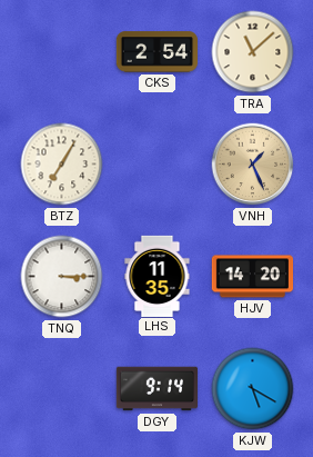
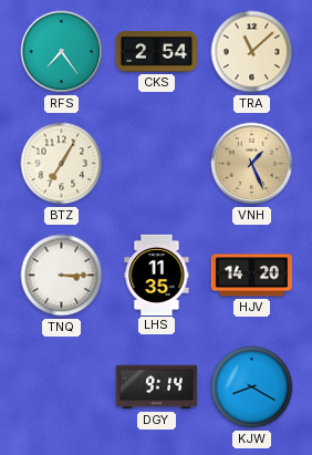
RFS: none -> 7:24
KJW: 5:20 -> 8:20
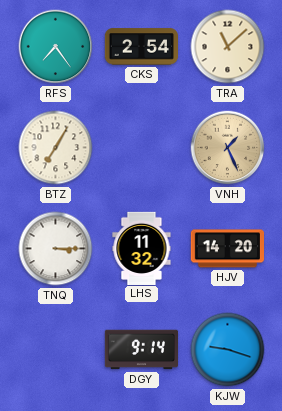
LHS: 11:35 -> 11:32
KJW: 8:20 -> 9:18
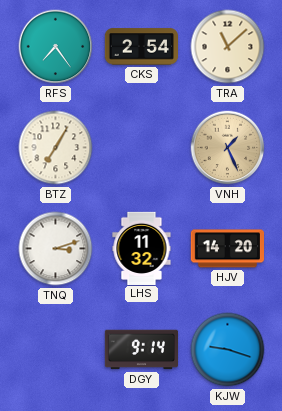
TNQ: 3:15 -> 3:12
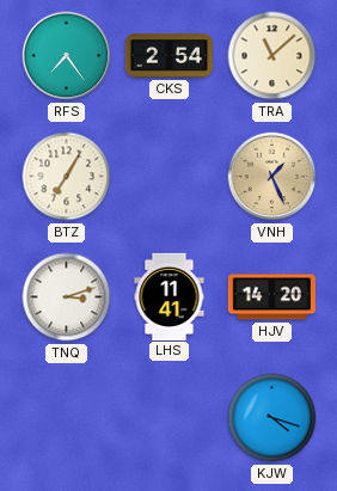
LHS: 11:32 -> 11:41
DGY: 9:14 -> none
KJW: 9:18 -> 4:18
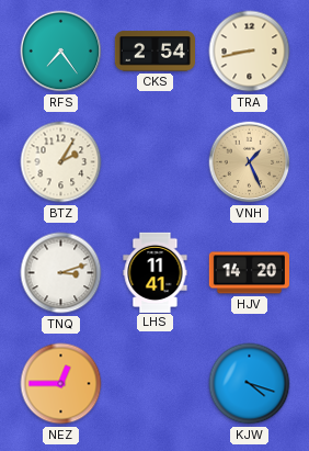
TRA: 11:08 -> 8:43
BTZ: 7:05 -> 2:05
NEZ: none -> 12:45
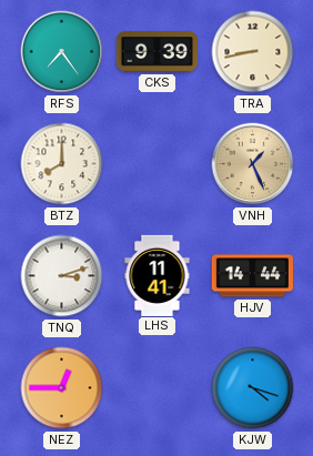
CKS: 2:54 -> 9:39
BTZ: 2:05 -> 8:00
HJV: 14:20 -> 14:44
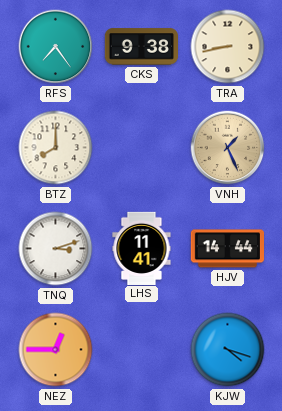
CKS: 9:39 -> 9:38
